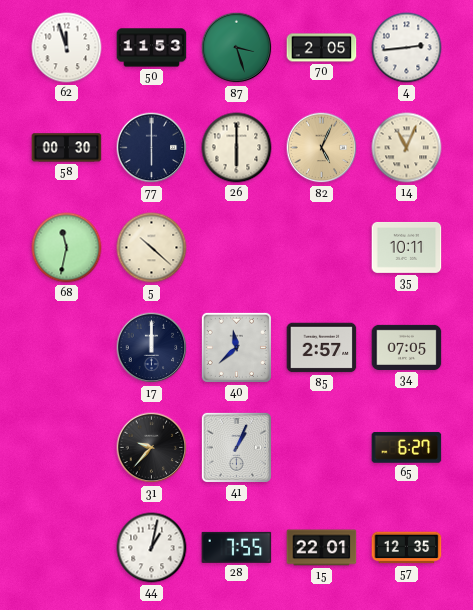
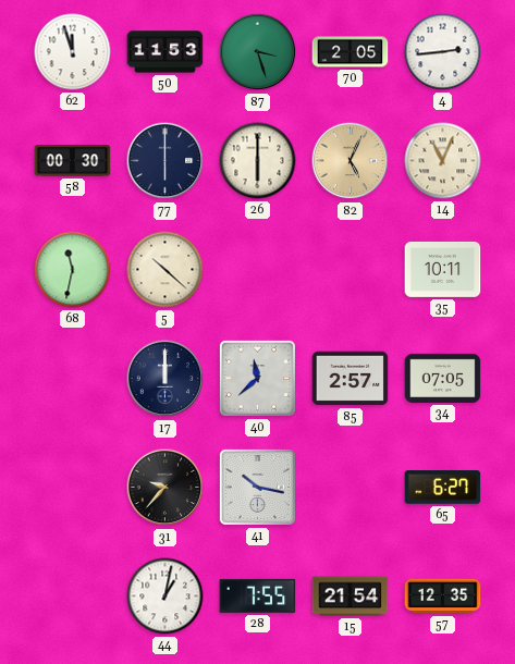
41: 1:04 -> 10:17
15: 22:01 -> 21:54
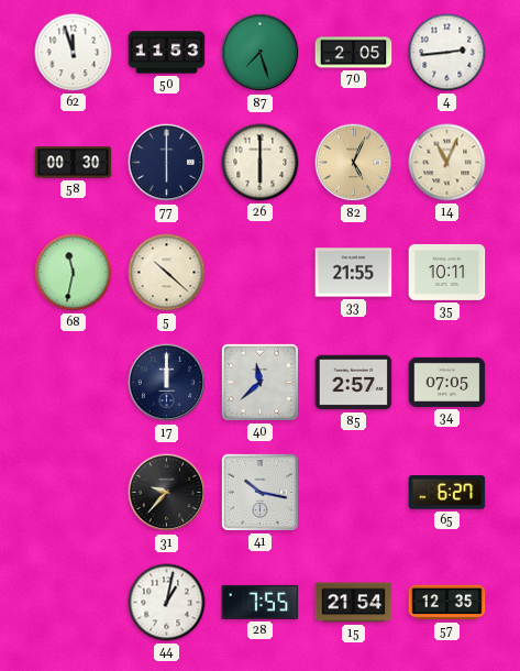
87: 3:27 -> 7:27
33: none -> 21:55
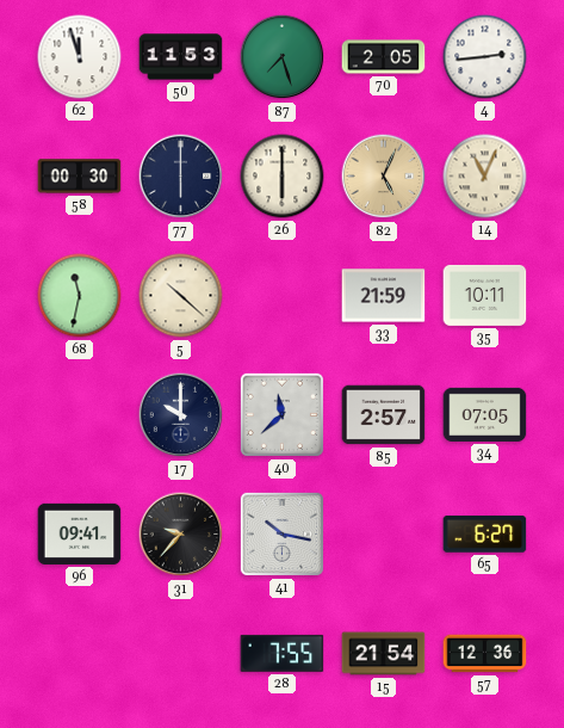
33: 21:55 -> 21:59
17: 12:00 -> 10:00
96: none -> 09:41
44: 1:02 -> none
57: 12:35 -> 12:36
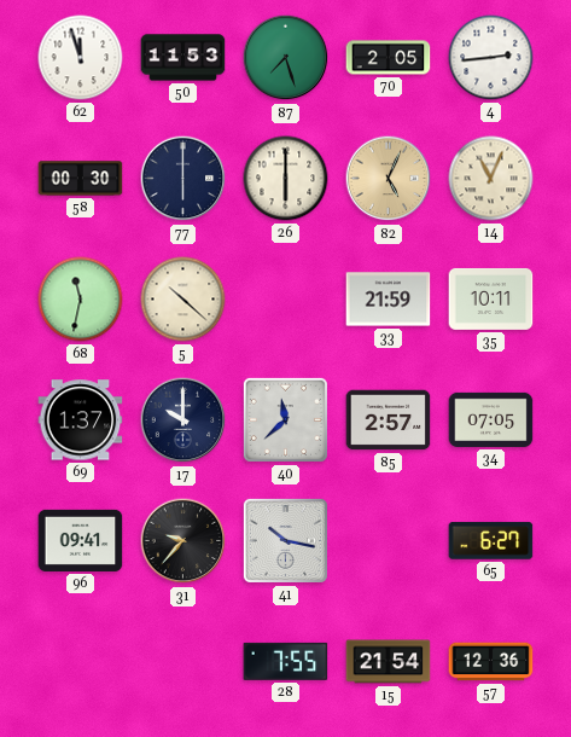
69: none -> 1:37
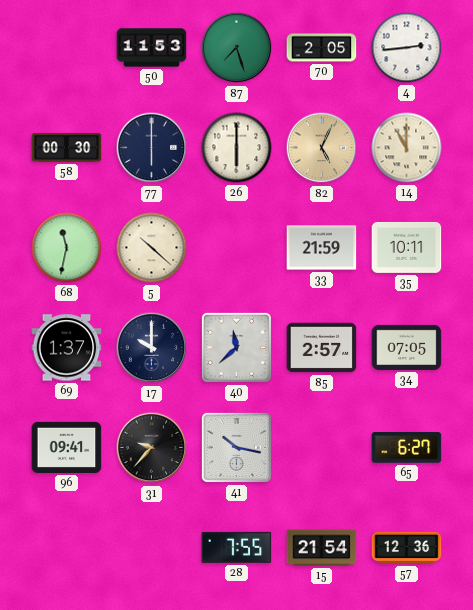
62: 11:57 -> none
14: 11:04 -> 11:00
